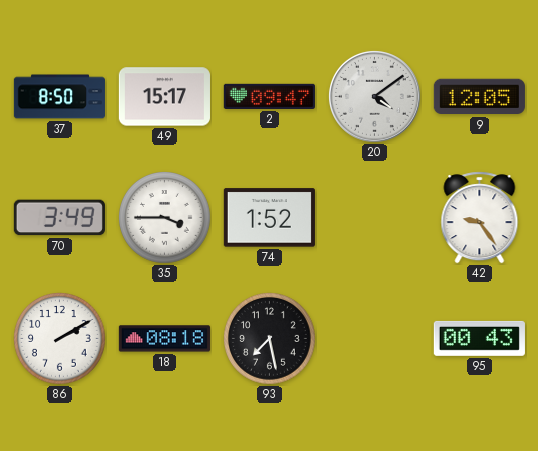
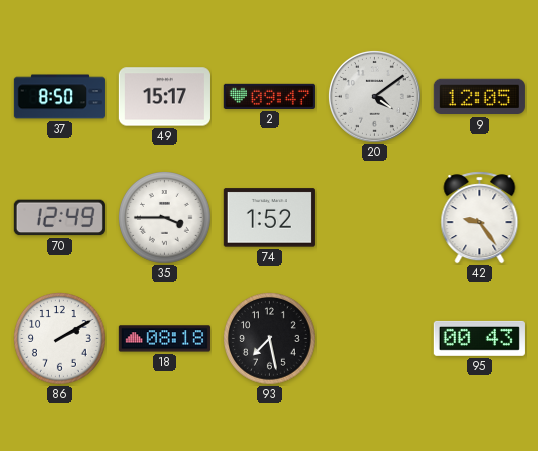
70: 3:49 -> 12:49
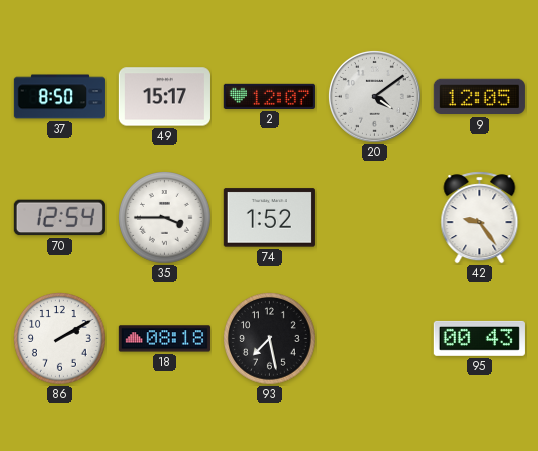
2: 09:47 -> 12:07
70: 12:49 -> 12:54
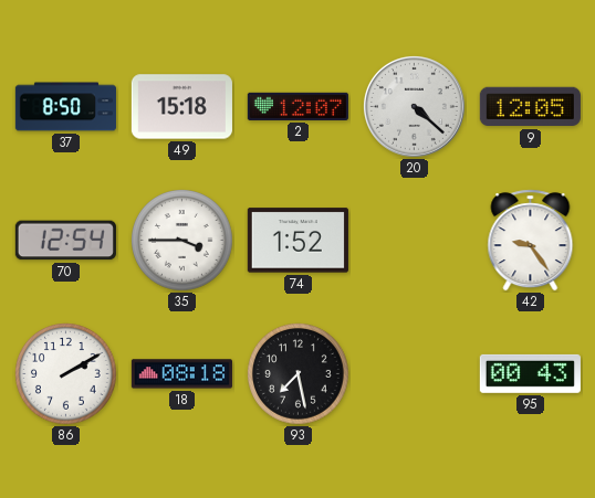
49: 15:17 -> 15:18
20: 4:09 -> 4:22
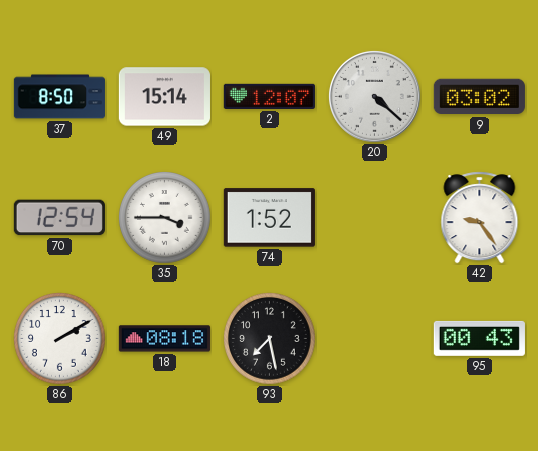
49: 15:18 -> 15:14
9: 12:05 -> 03:02
